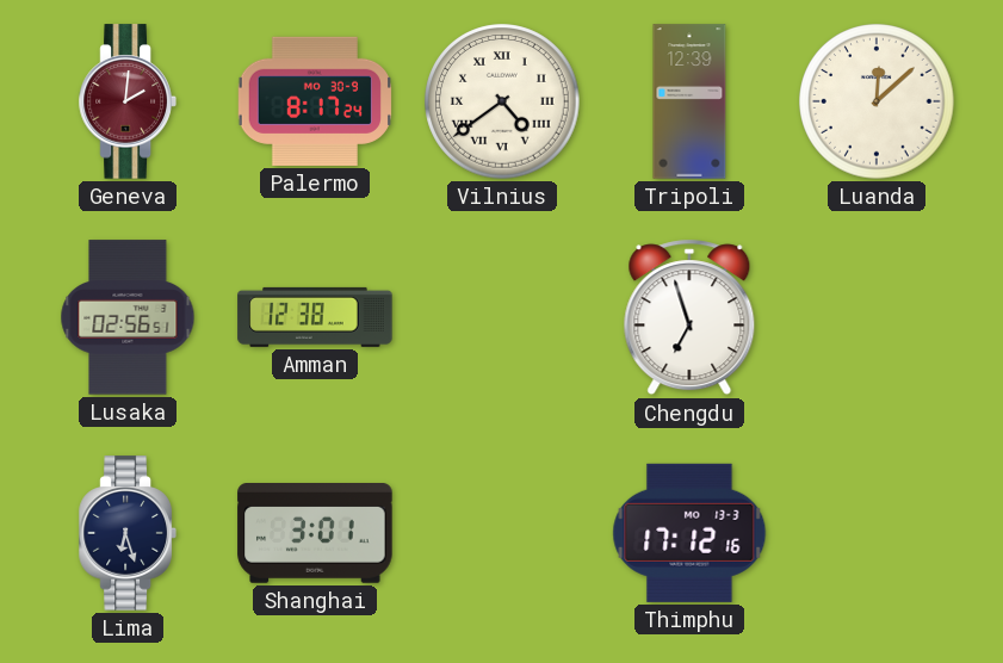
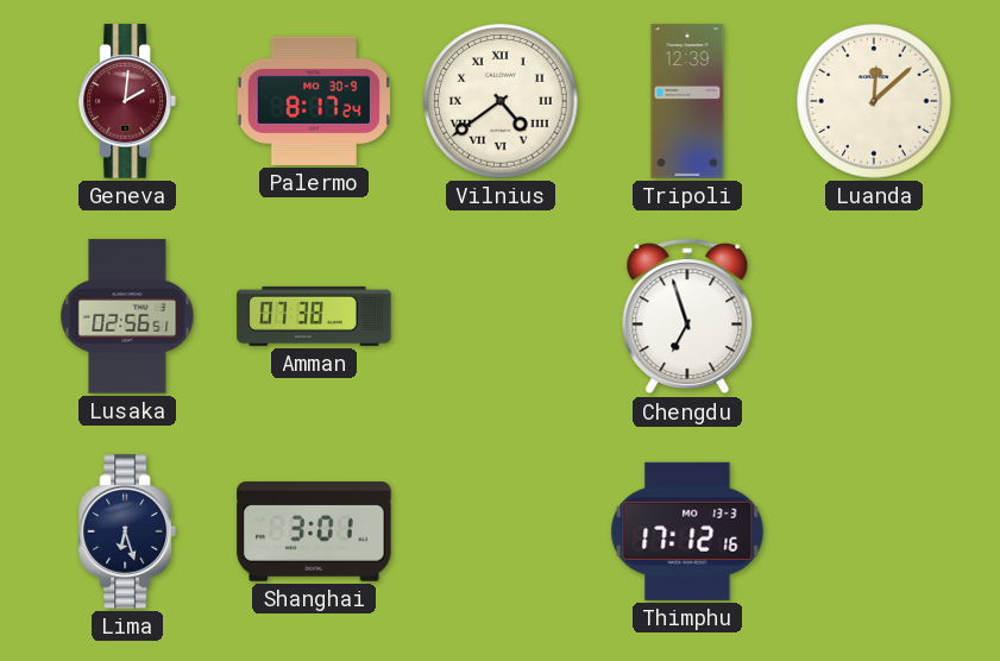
Amman: 12:38 -> 07:38
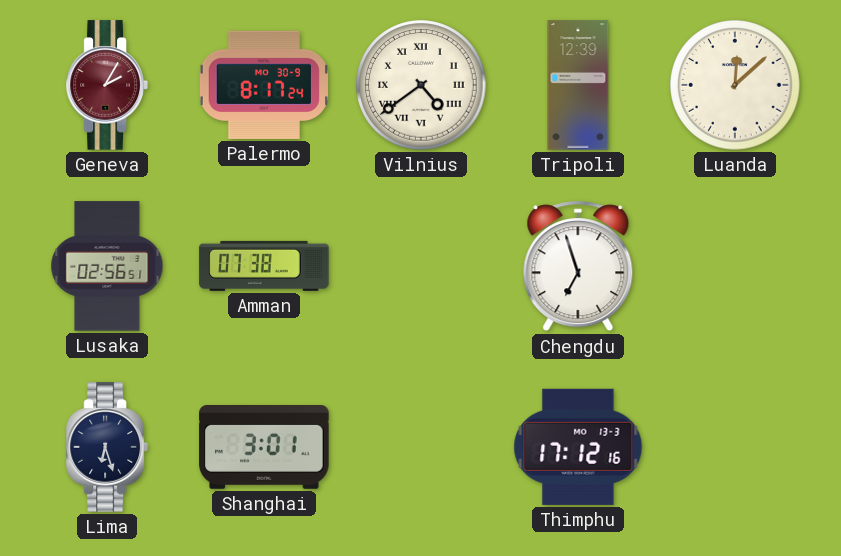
Geneva: 2:01 -> 2:05
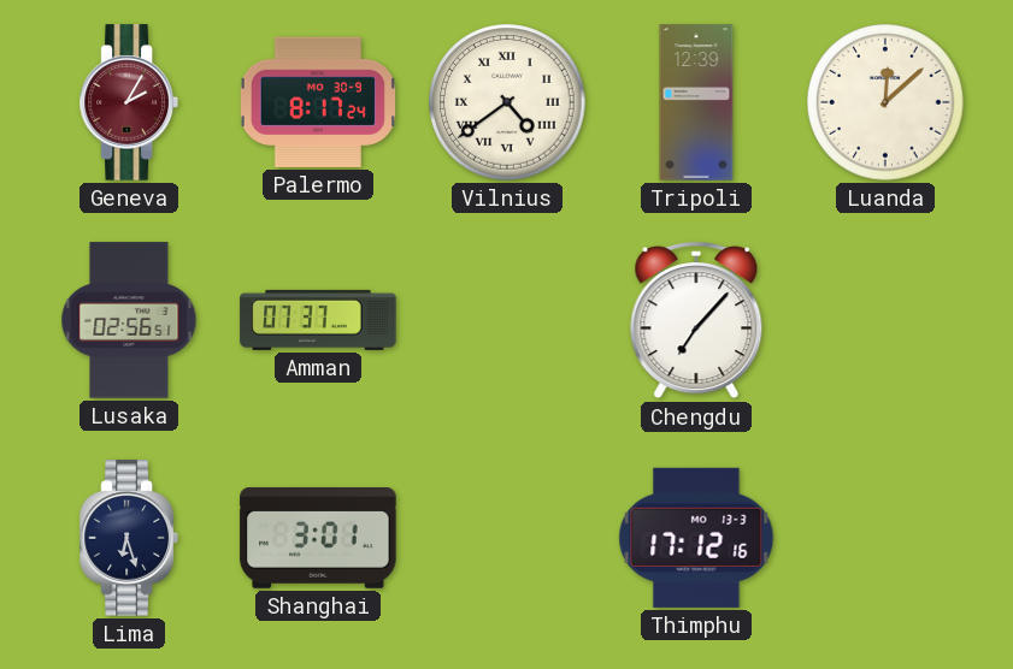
Amman: 07:38 -> 07:37
Chengdu: 6:57 -> 7:07
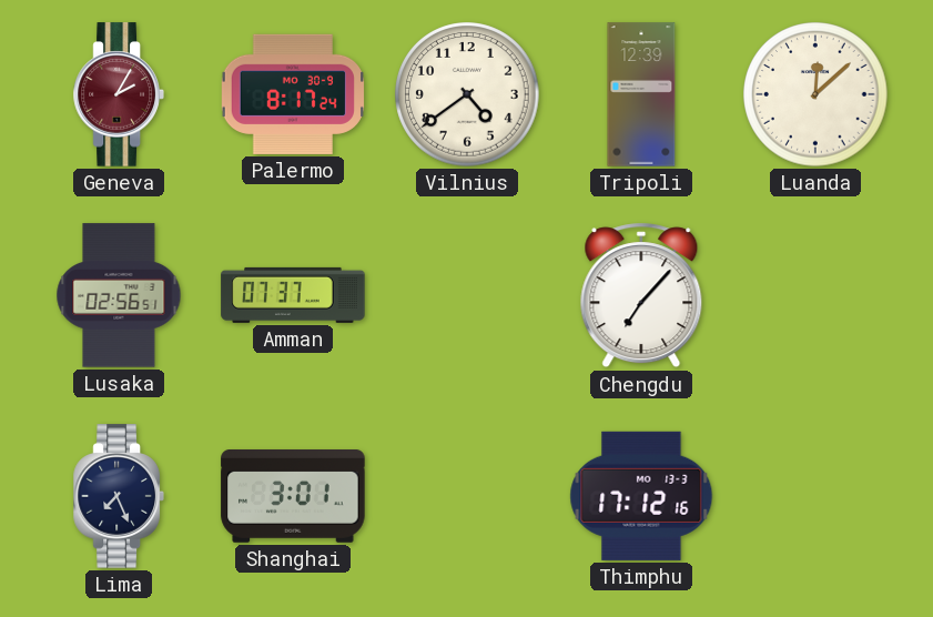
Vilnius numerals: Roman -> Arabic
Lima: 6:27 -> 7:26
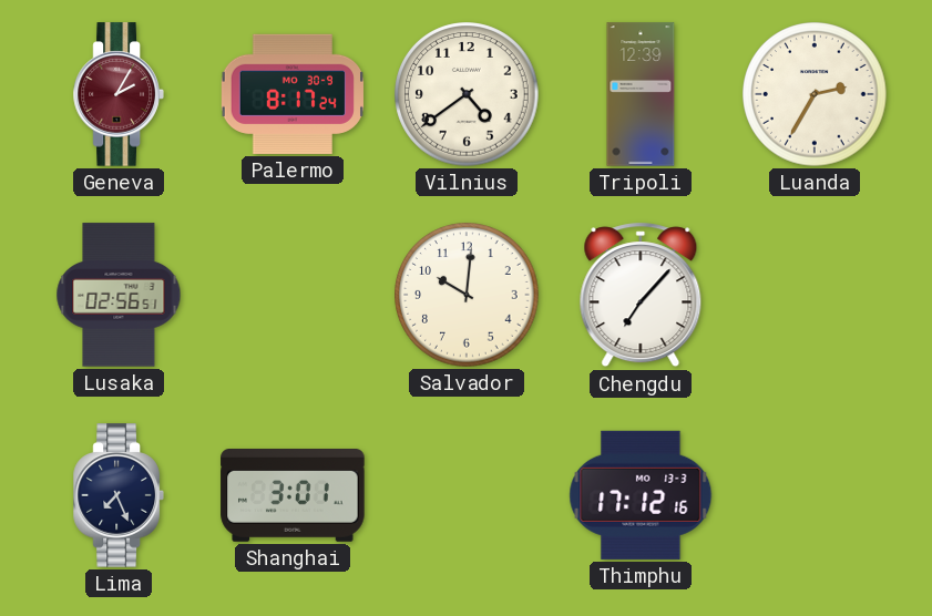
Luanda: 12:08 -> 2:35
Amman: 07:37 -> none
Salvador: none -> 10:01
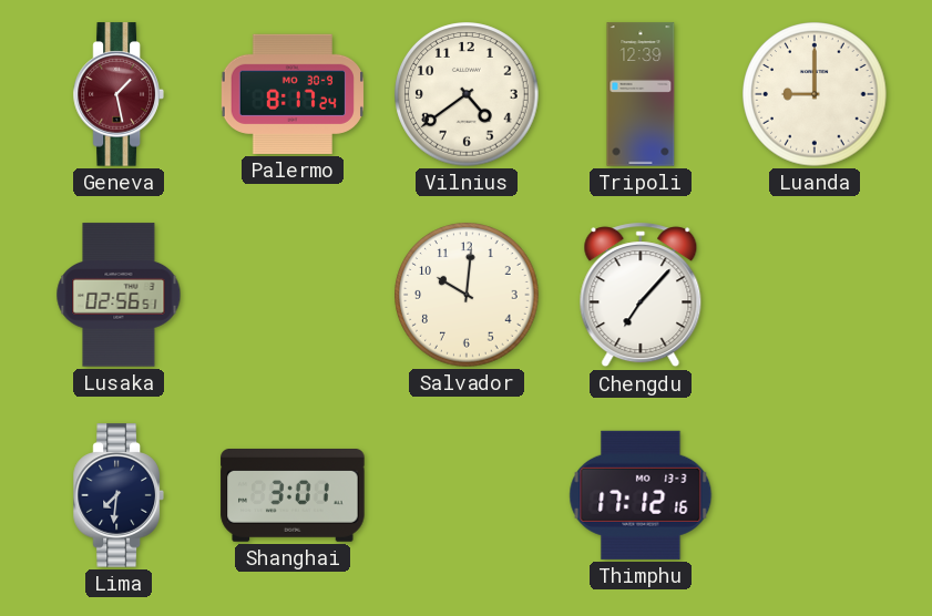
Geneva: 2:05 -> 1:28
Luanda: 2:35 -> 9:00
Lima: 7:26 -> 7:31
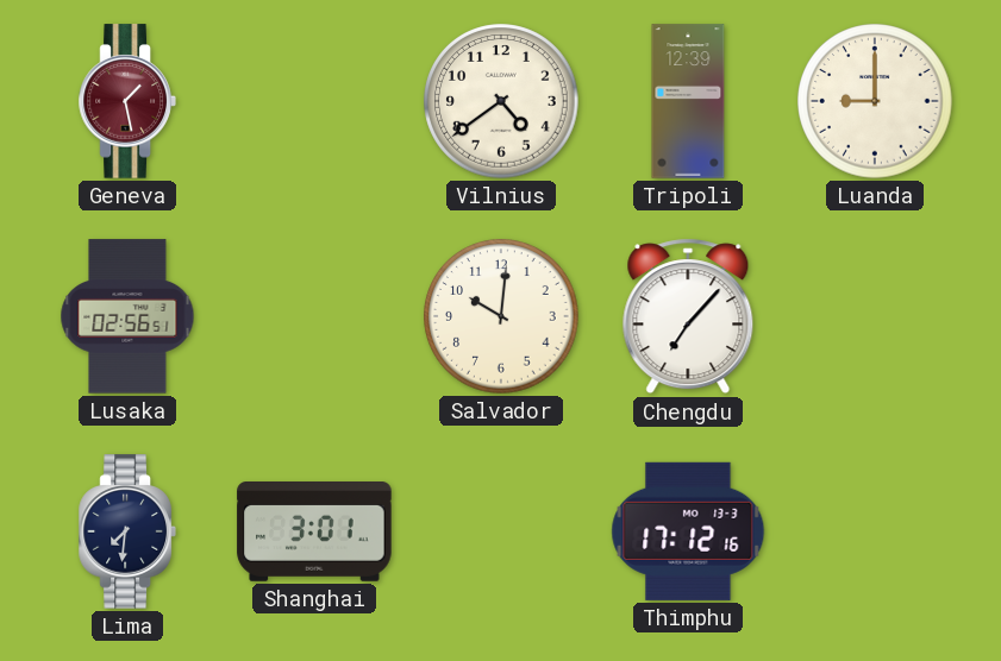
Palermo: 8:17 -> none
